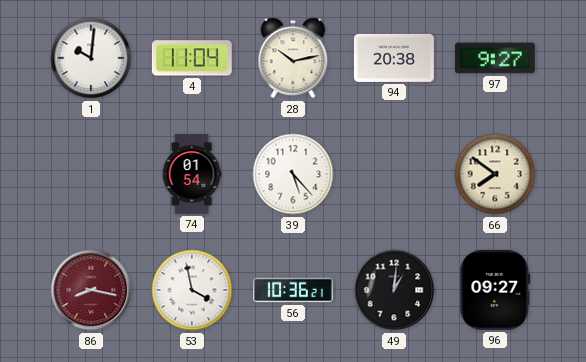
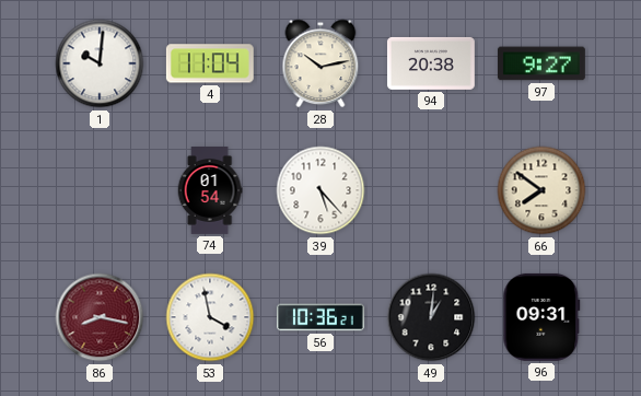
96: 09:27 -> 09:31
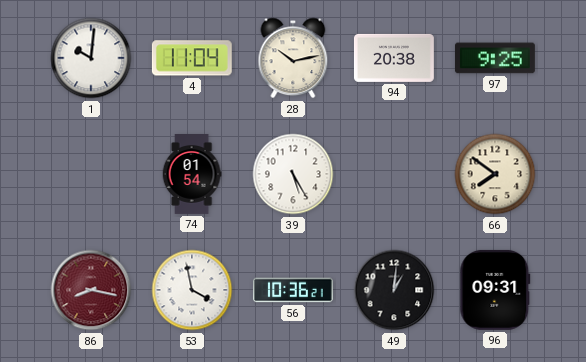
97: 9:27 -> 9:25
39: 5:23 -> 5:25
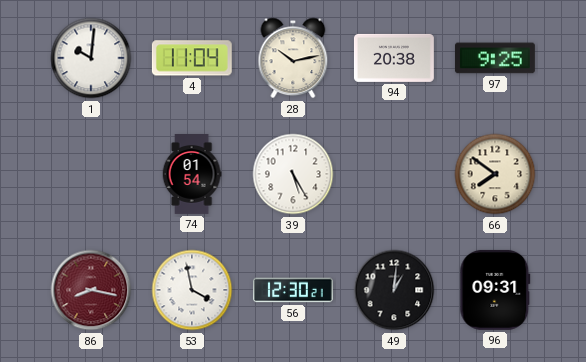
56: 10:36 -> 12:30
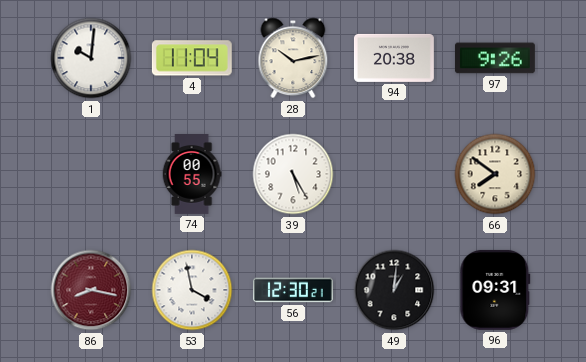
97: 9:25 -> 9:26
74: 01:54 -> 00:55
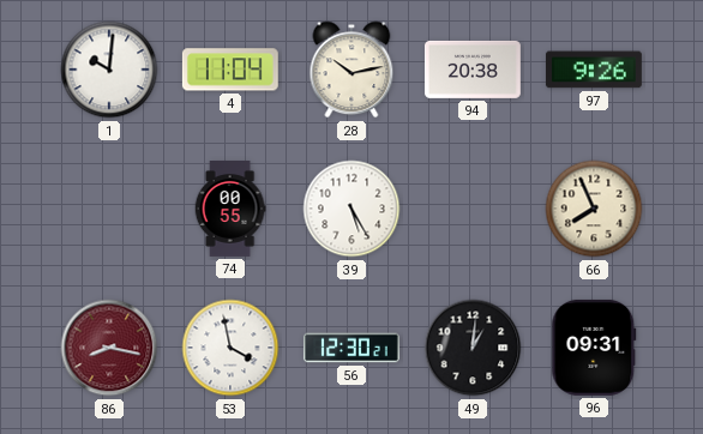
66: 7:51 -> 7:56
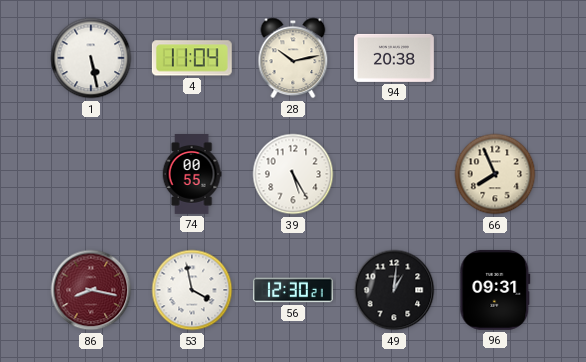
1: 10:01 -> 5:28
97: 9:26 -> none
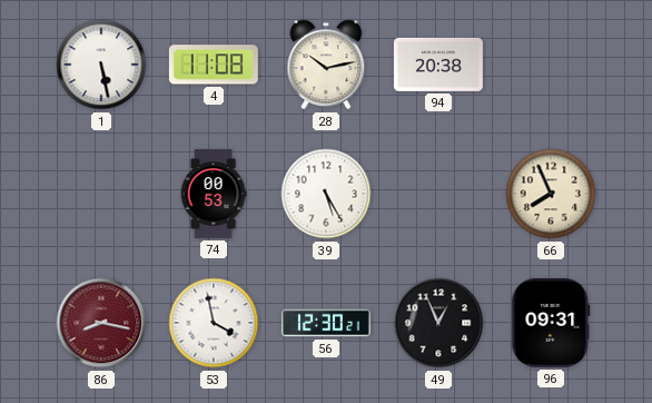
4: 11:04 -> 11:08
74: 00:55 -> 00:53
49: 1:01 -> 12:56
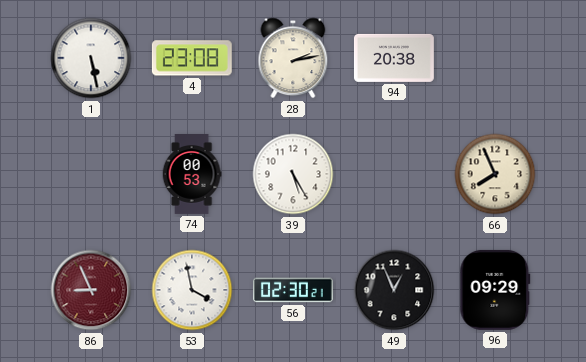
4: 11:08 -> 23:08
28: 10:13 -> 2:13
86: 8:17 -> 8:56
56: 12:30 -> 02:30
96: 09:31 -> 09:29
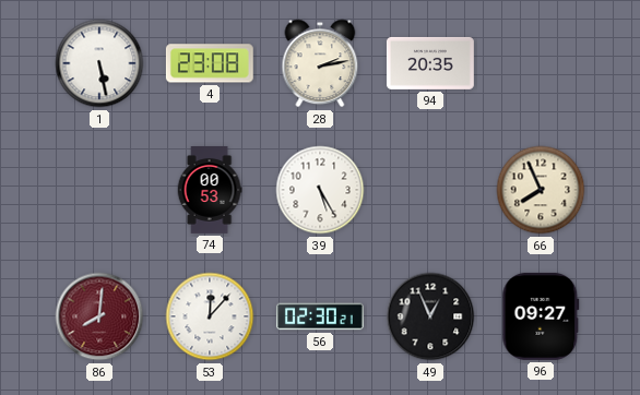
94: 20:38 -> 20:35
86: 8:56 -> 8:01
53: 3:58 -> 12:07
96: 09:29 -> 09:27
